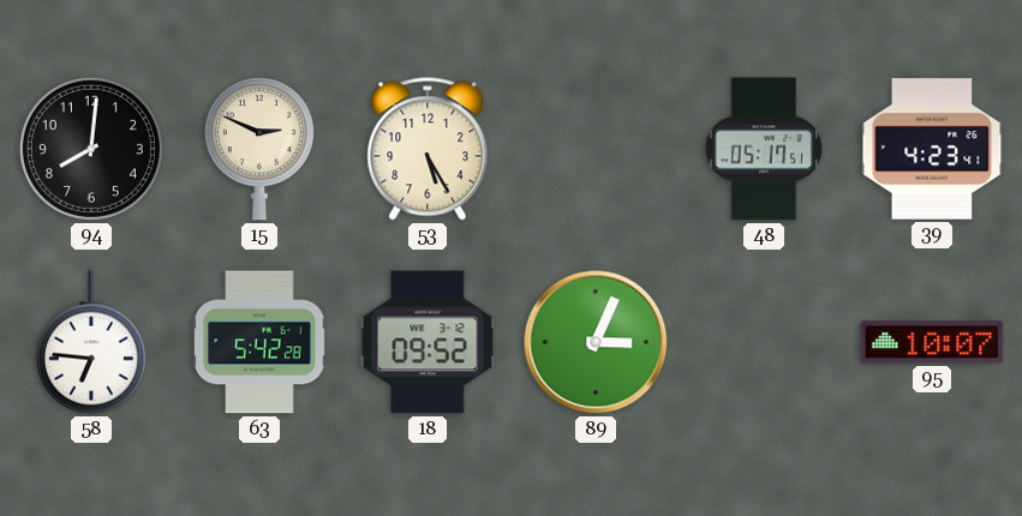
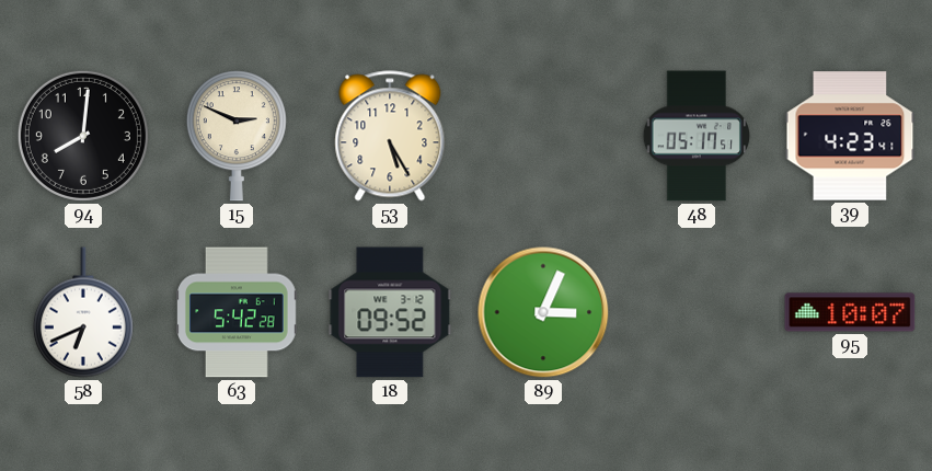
58: 6:46 -> 6:41
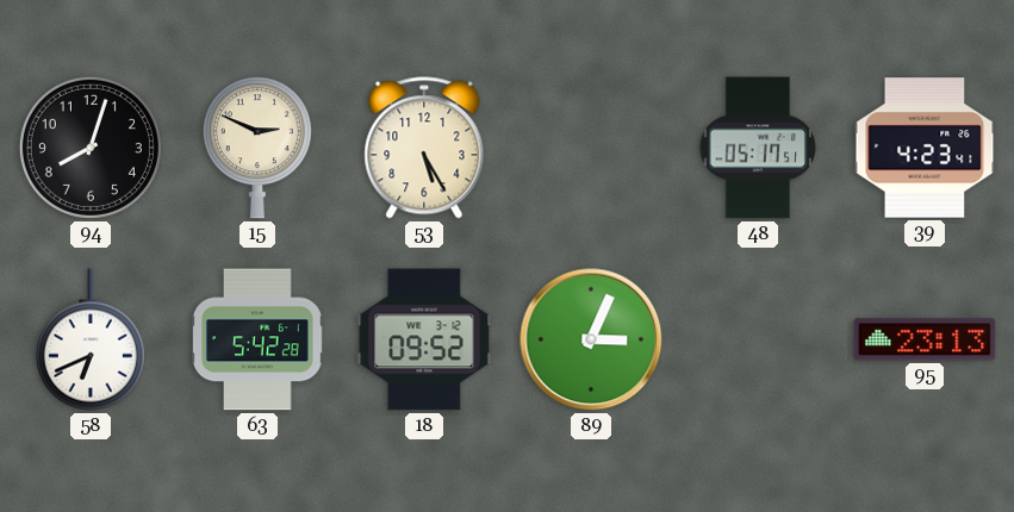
94: 8:01 -> 8:03
95: 10:07 -> 23:13
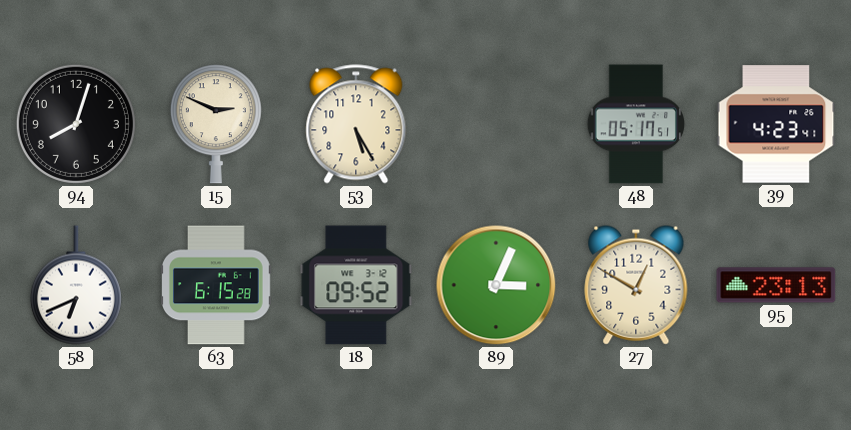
63: 5:42 -> 6:15
27: none -> 12:50
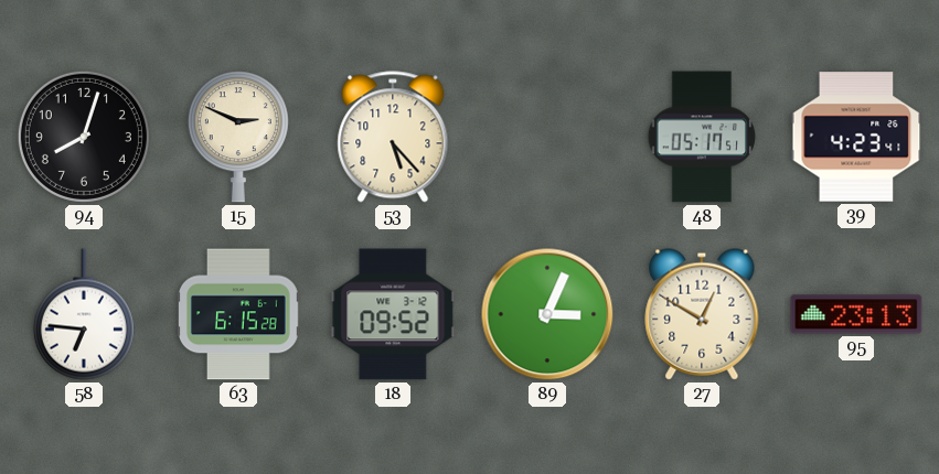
53: 5:25 -> 5:23
58: 6:41 -> 6:46
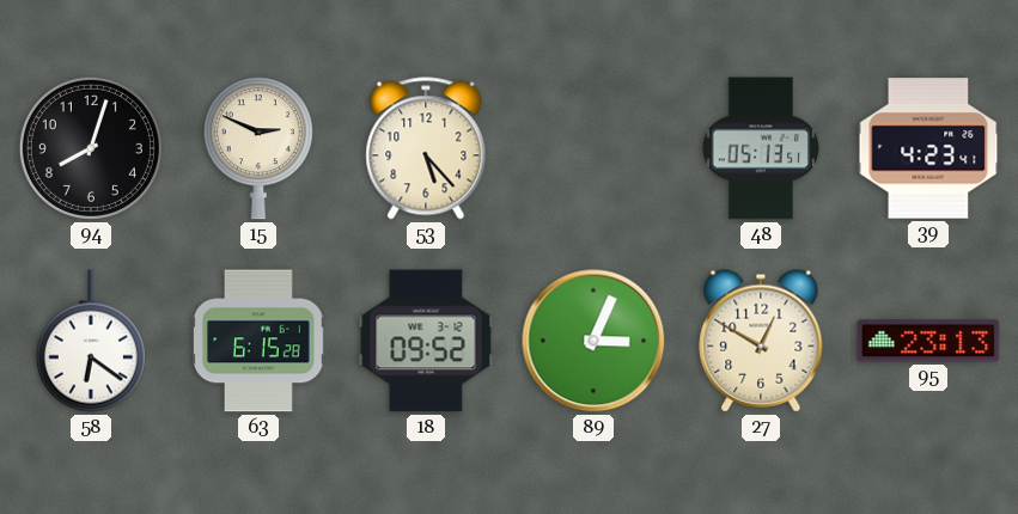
48: 05:17 -> 05:13
58: 6:46 -> 6:21
